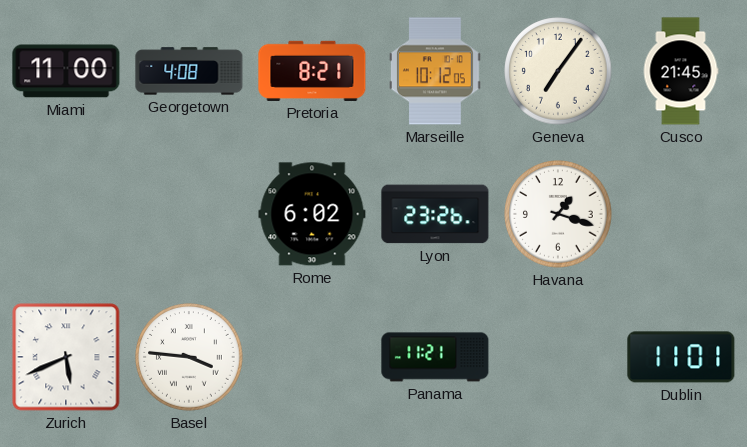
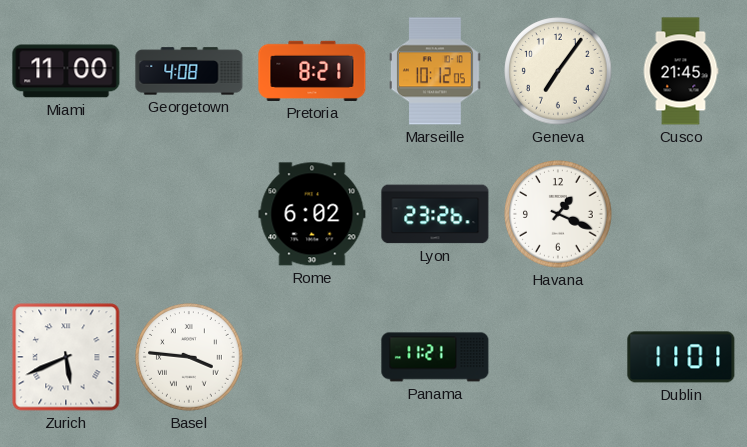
Havana: 1:18 -> 1:19
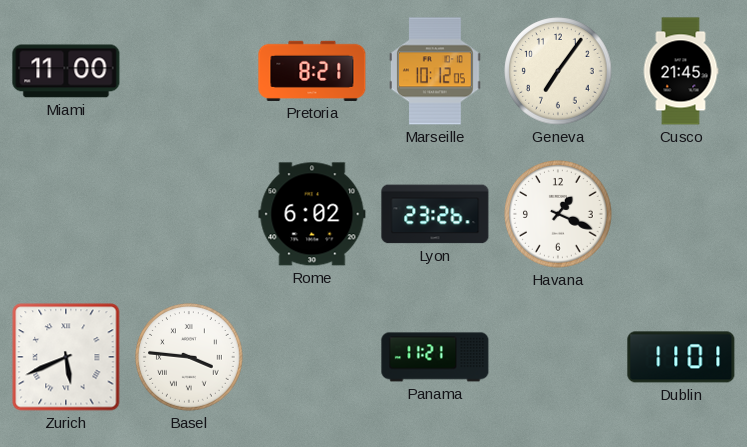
Georgetown: 4:08 -> none
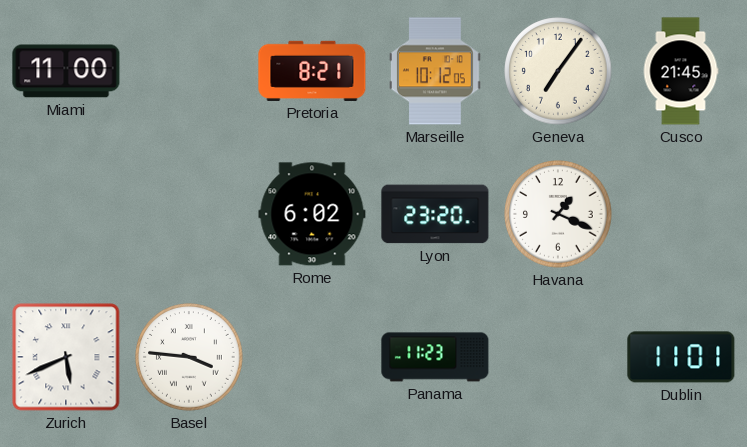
Lyon: 23:26 -> 23:20
Panama: 11:21 -> 11:23
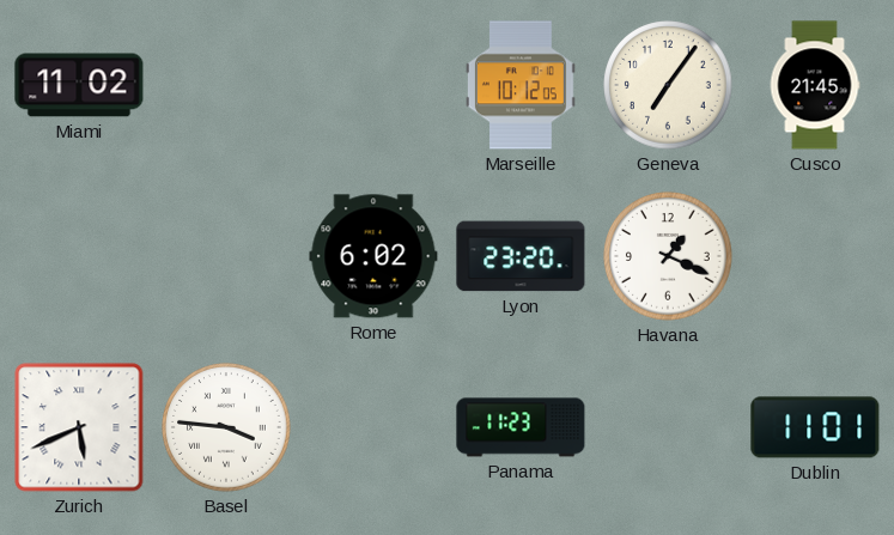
Miami: 11:00 -> 11:02
Pretoria: 8:21 -> none
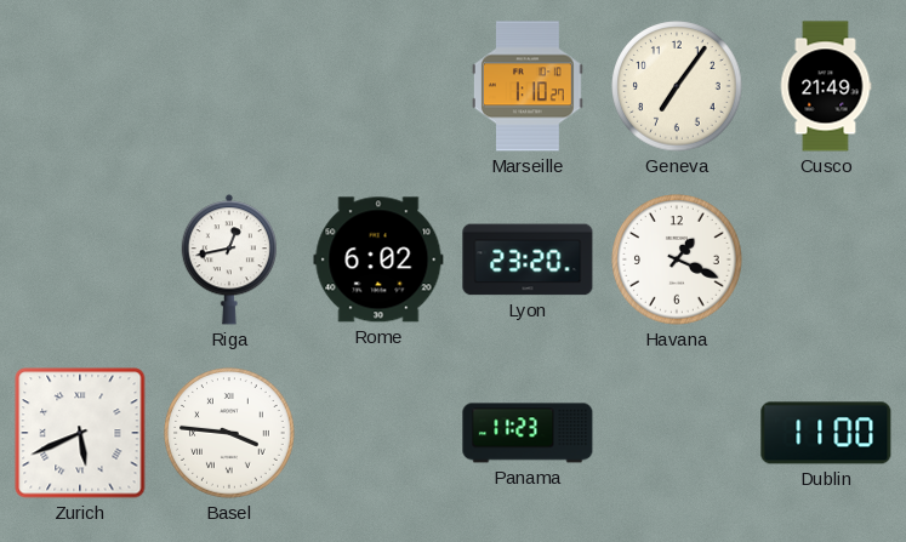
Miami: 11:02 -> none
Marseille: 10:12 -> 1:10
Cusco: 21:45 -> 21:49
Riga: none -> 12:43
Dublin: 11:01 -> 11:00
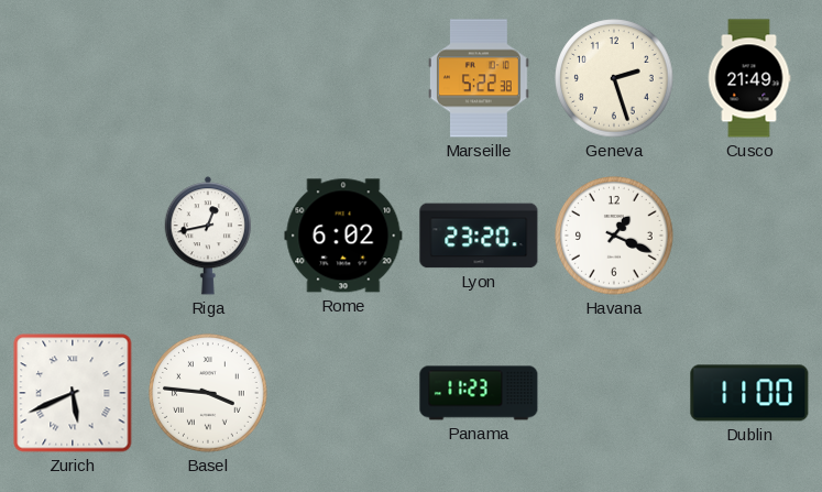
Marseille: 1:10 -> 5:22
Geneva: 7:06 -> 2:27
